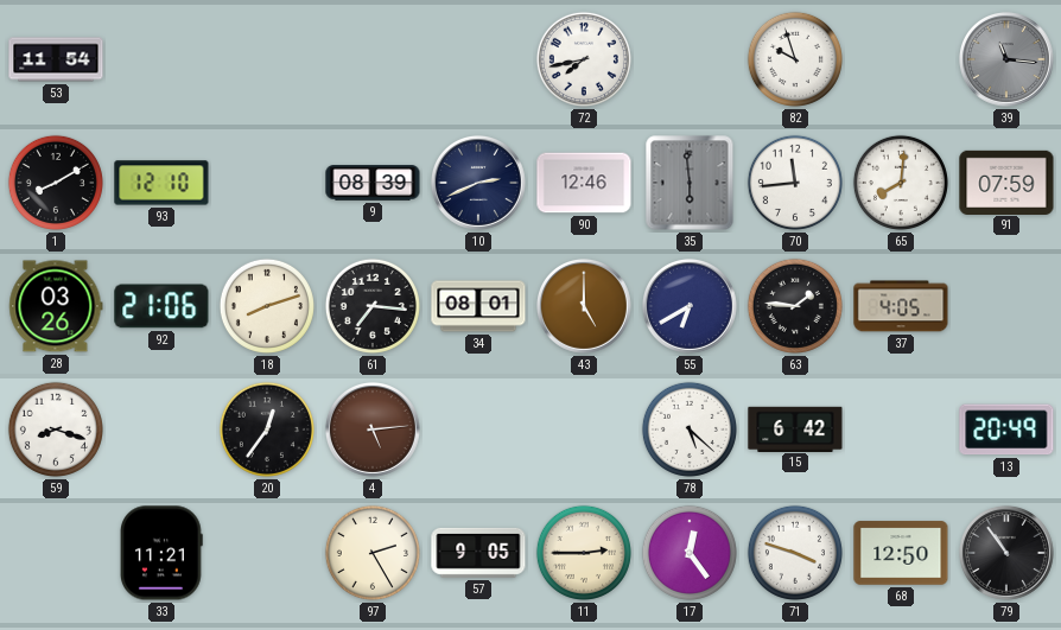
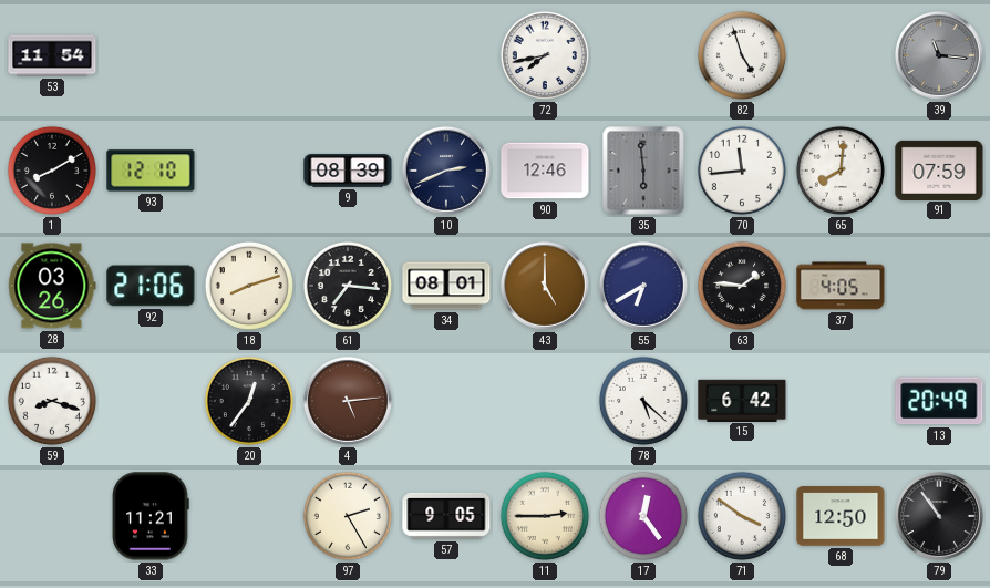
82: 9:57 -> 4:57
71: 3:48 -> 3:51
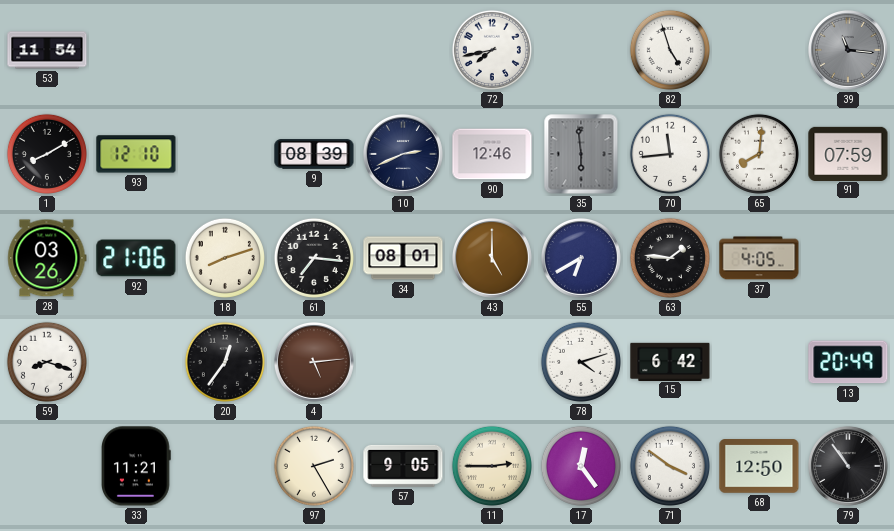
78: 5:22 -> 4:12
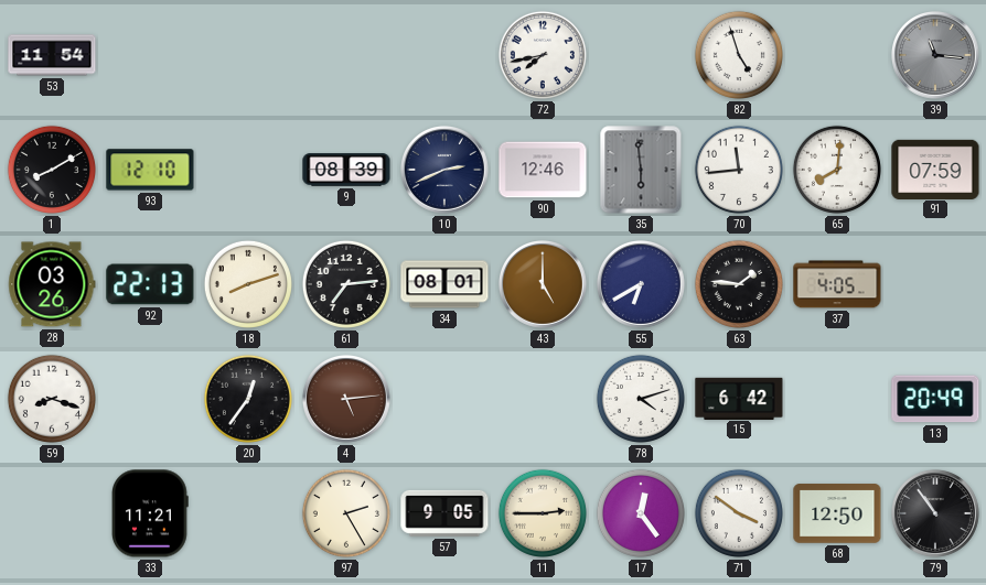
92: 21:06 -> 22:13
61: 7:16 -> 7:14
